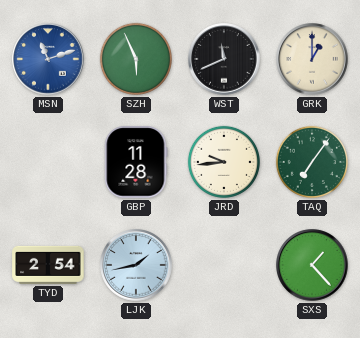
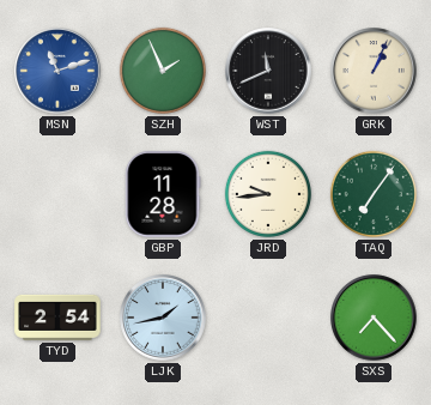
SZH: 5:56 -> 1:56
GRK: 1:00 -> 1:04
SXS: 1:23 -> 7:23
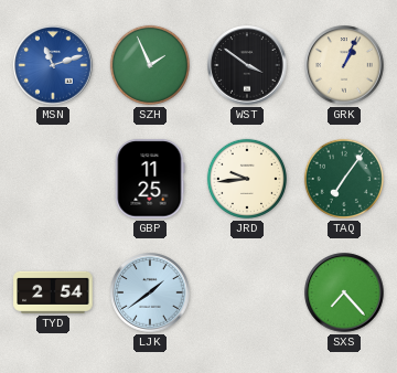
WST: 11:41 -> 3:51
GBP: 11:28 -> 11:25
LJK: 1:43 -> 1:39
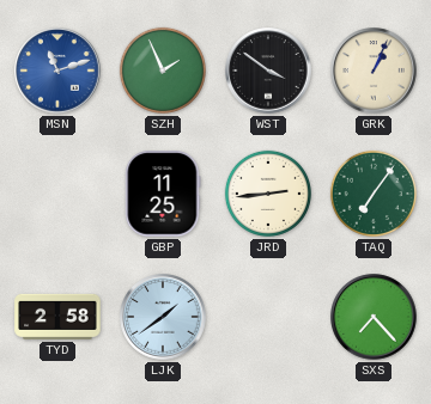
JRD: 9:44 -> 2:44
TYD: 2:54 -> 2:58
